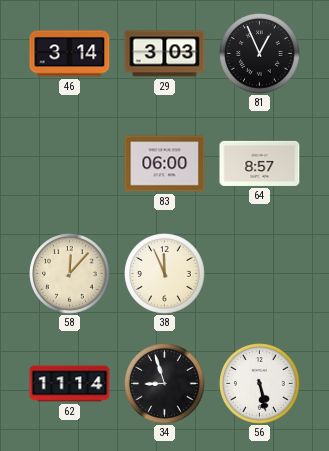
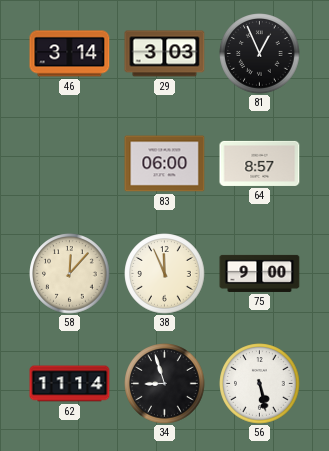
75: none -> 9:00
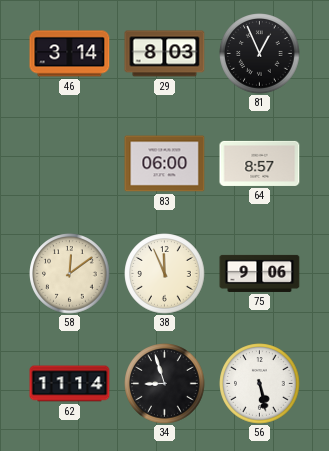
29: 3:03 -> 8:03
58: 12:07 -> 12:09
75: 9:00 -> 9:06
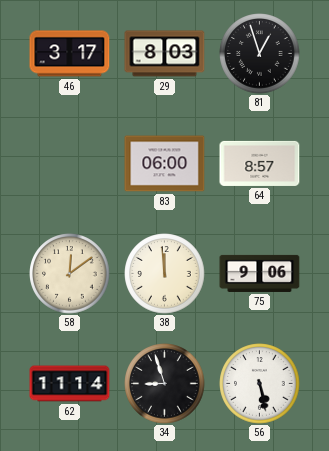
46: 3:14 -> 3:17
81: 12:56 -> 12:57
38: 11:56 -> 11:59
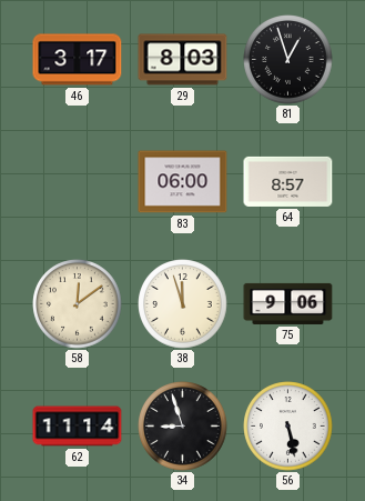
38: 11:59 -> 11:57
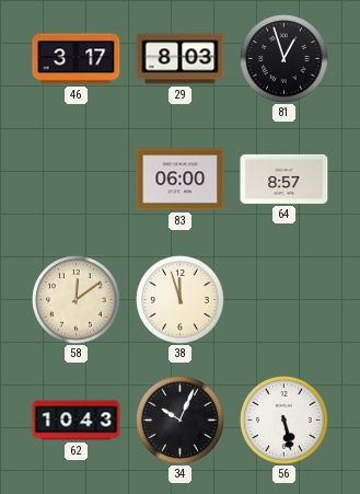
75: 9:06 -> none
62: 11:14 -> 10:43
34: 8:57 -> 10:04
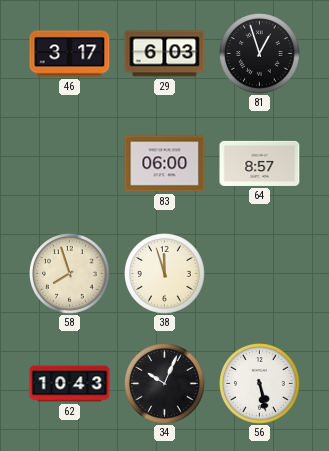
29: 8:03 -> 6:03
58: 12:09 -> 7:57
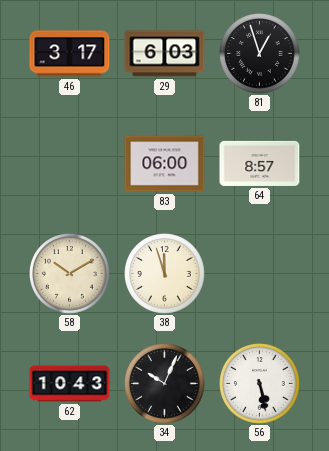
58: 7:57 -> 10:10
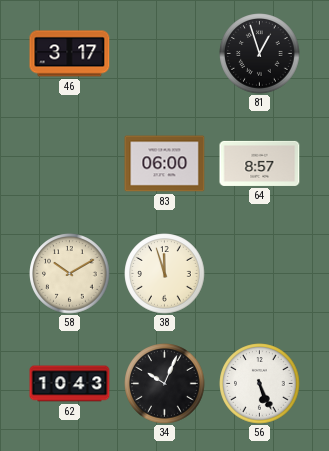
29: 6:03 -> none
56: 5:28 -> 5:26
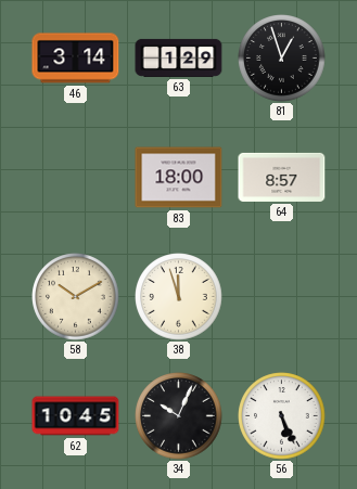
46: 3:17 -> 3:14
63: none -> 1:29
83: 06:00 -> 18:00
62: 10:43 -> 10:45
